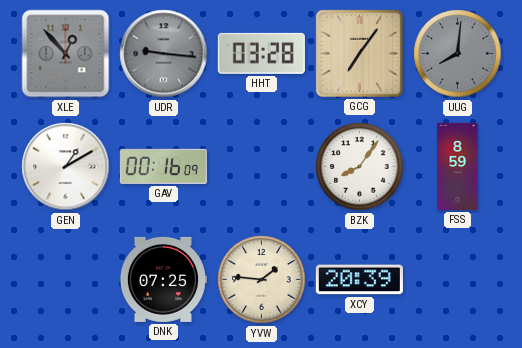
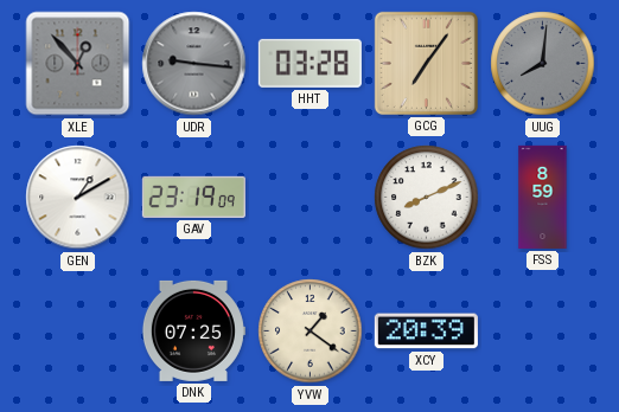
GAV: 00:16 -> 23:19
BZK: 8:06 -> 8:11
YVW: 1:46 -> 1:21
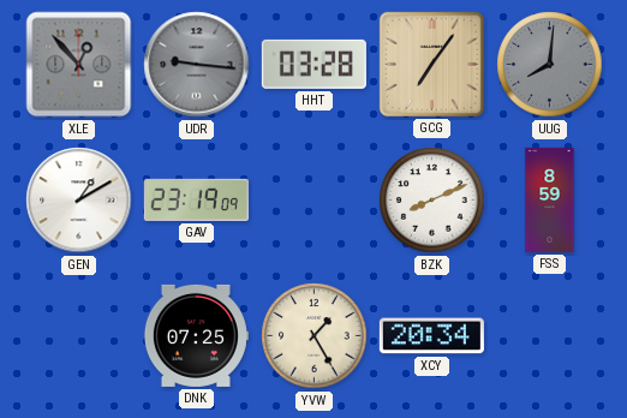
YVW: 1:21 -> 1:25
XCY: 20:39 -> 20:34
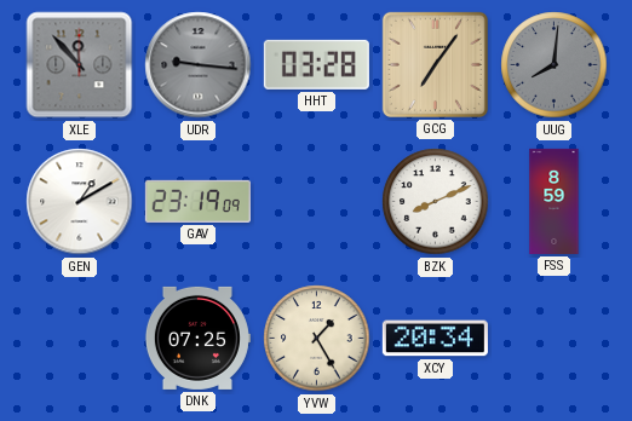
XLE: 12:53 -> 11:53
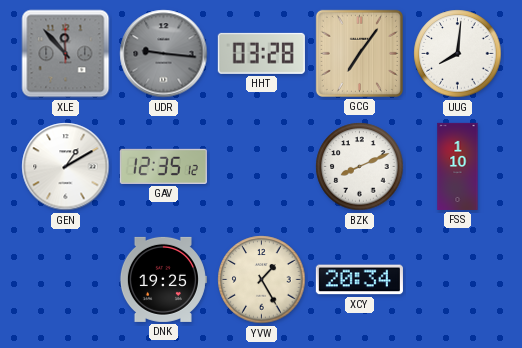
UUG dial: grey -> white
GAV: 23:19 -> 12:35
FSS: 8:59 -> 1:10
DNK: 07:25 -> 19:25
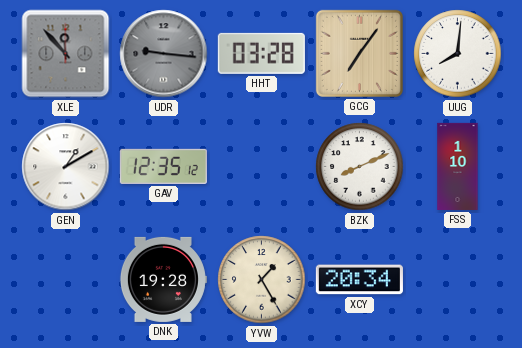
DNK: 19:25 -> 19:28
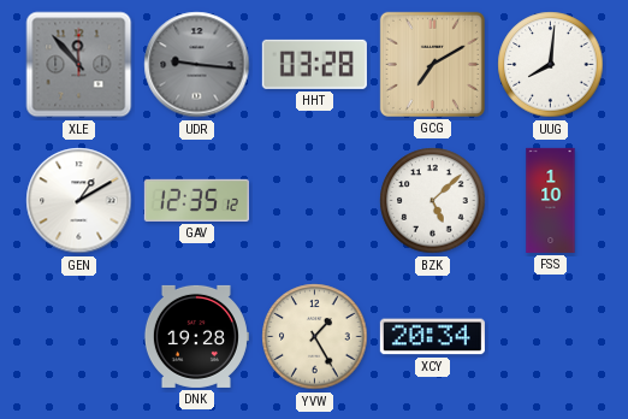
GCG: 7:06 -> 7:10
BZK: 8:11 -> 5:08
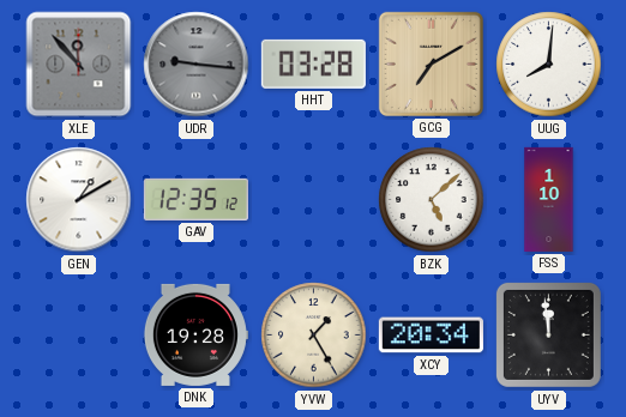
UYV: none -> 11:59
